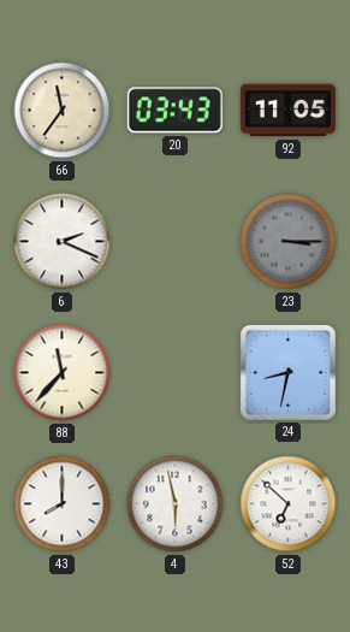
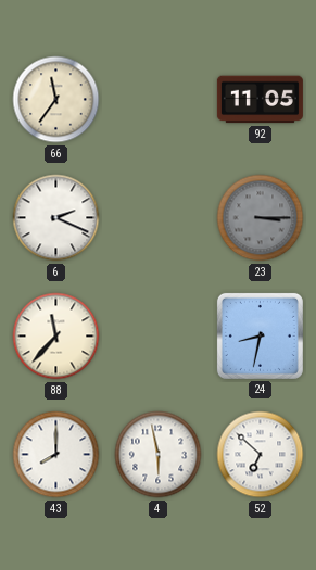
20: 03:43 -> none
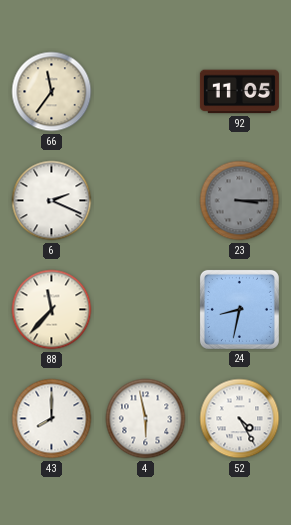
52: 6:52 -> 4:25
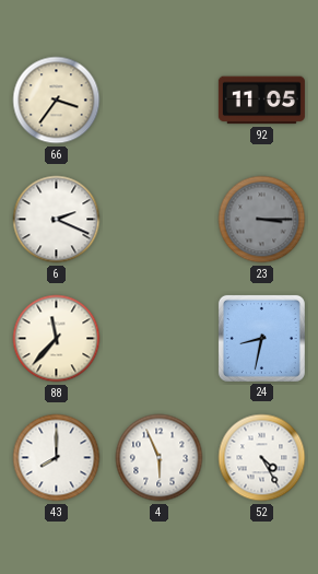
66: 11:36 -> 3:36
4: 5:58 -> 5:56
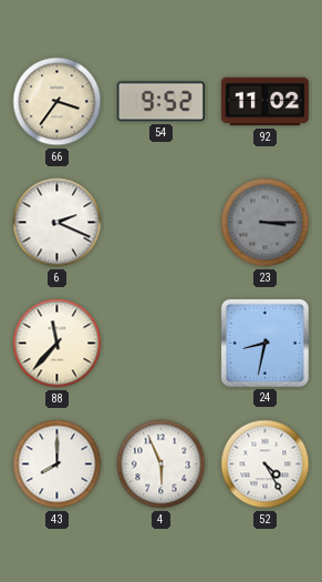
54: none -> 9:52
92: 11:05 -> 11:02
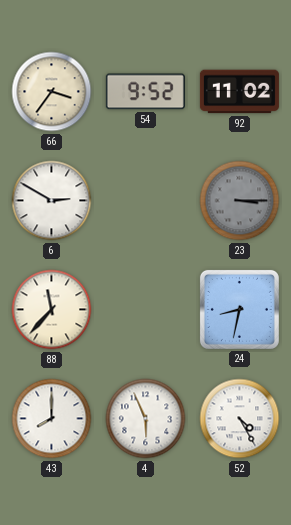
6: 2:19 -> 2:50
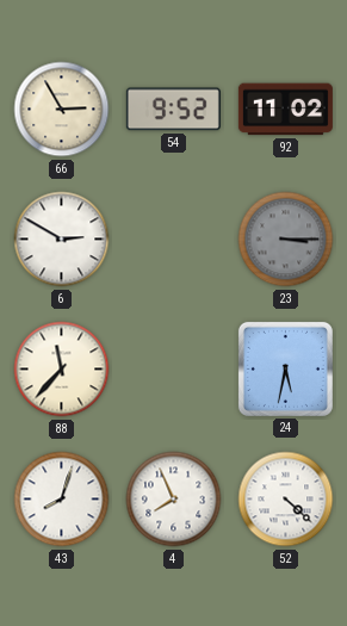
66: 3:36 -> 2:55
24: 8:32 -> 5:32
43: 8:00 -> 8:03
4: 5:56 -> 7:56
52: 4:25 -> 4:22
